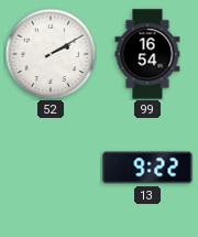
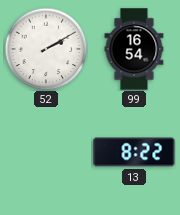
13: 9:22 -> 8:22
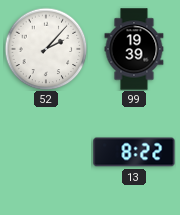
52: 2:10 -> 2:07
99: 16:54 -> 19:39
